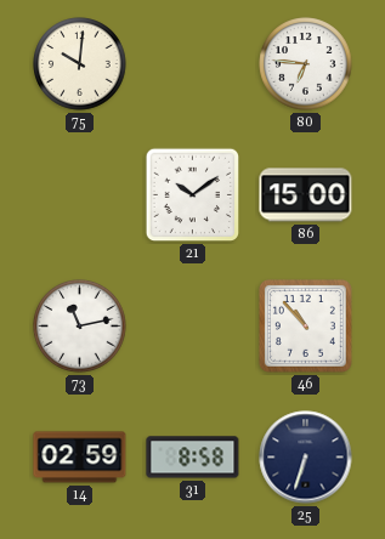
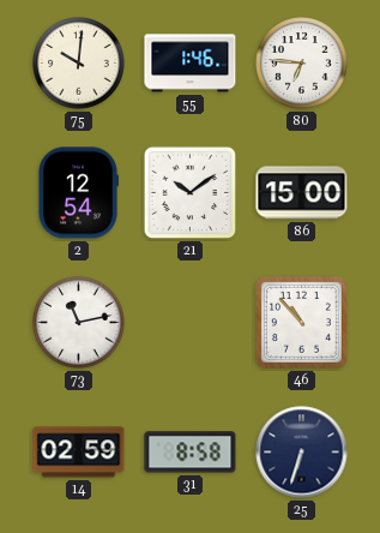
55: none -> 1:46
2: none -> 12:54
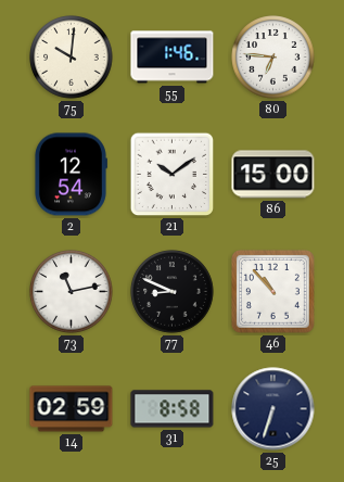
77: none -> 8:49
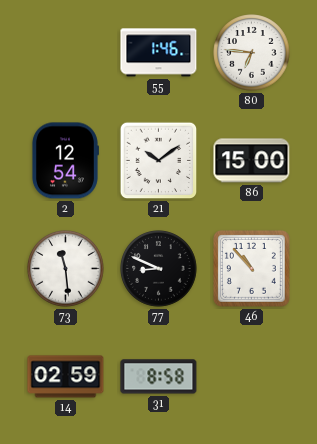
75: 10:01 -> none
73: 11:13 -> 11:29
25: 6:33 -> none
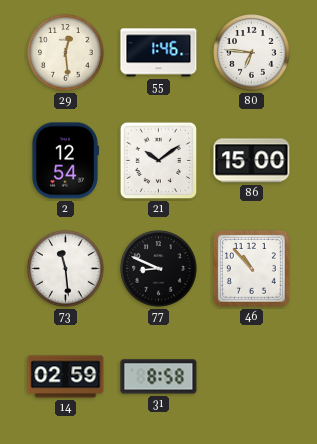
29: none -> 12:29
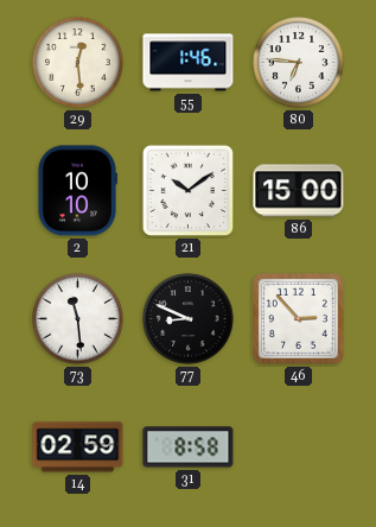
2: 12:54 -> 10:10
46: 10:53 -> 2:53
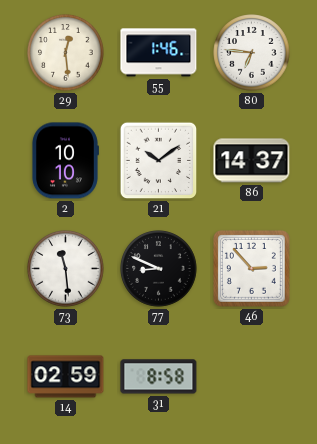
86: 15:00 -> 14:37
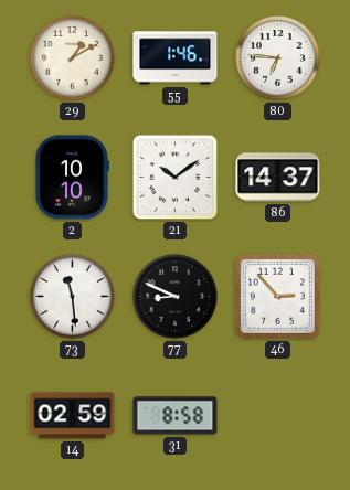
29: 12:29 -> 1:10
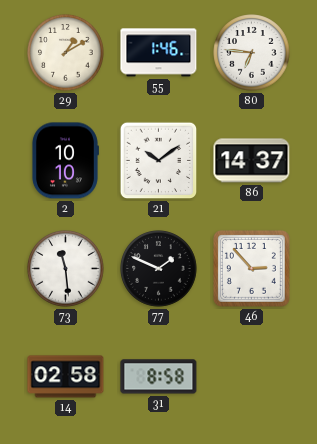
77: 8:49 -> 1:49
14: 02:59 -> 02:58
